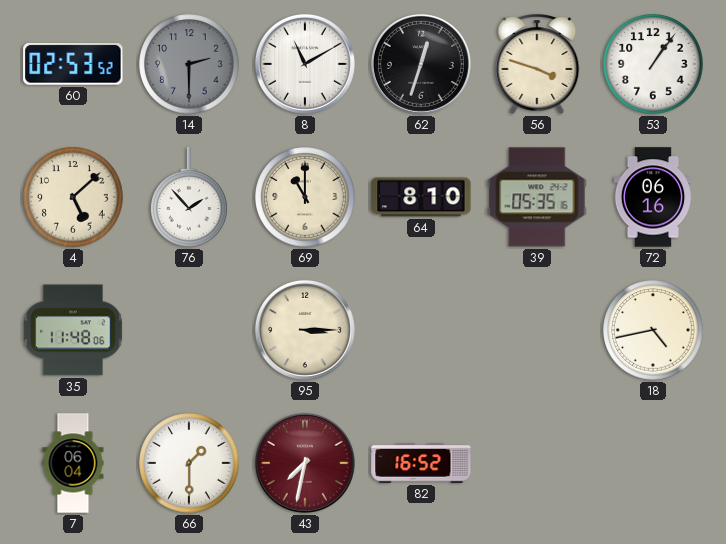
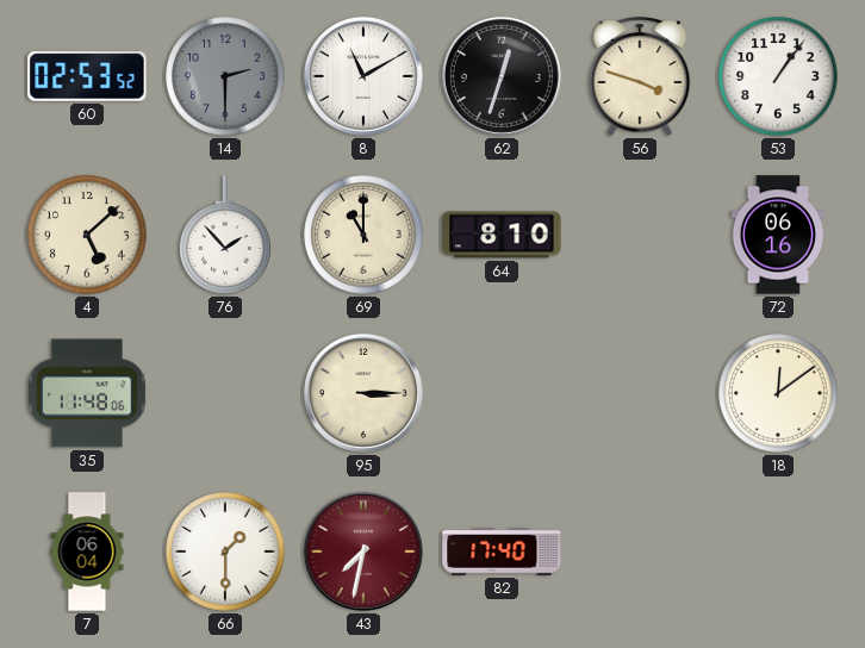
39: 05:35 -> none
18: 4:43 -> 12:09
82: 16:52 -> 17:40
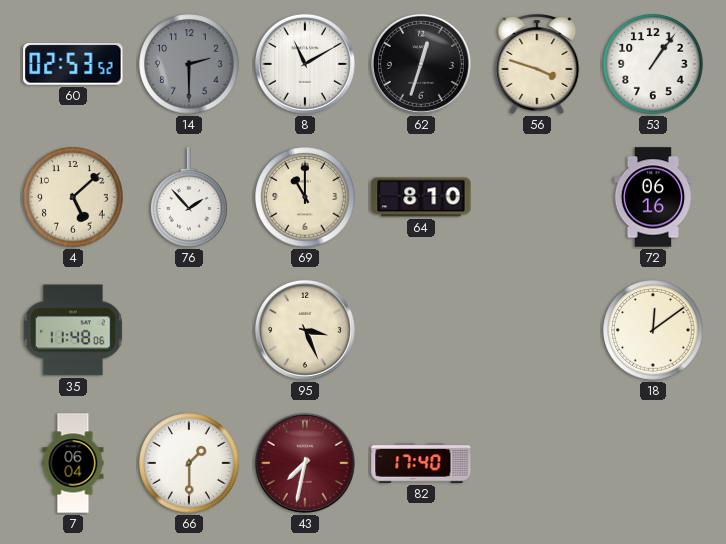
95: 3:15 -> 3:26
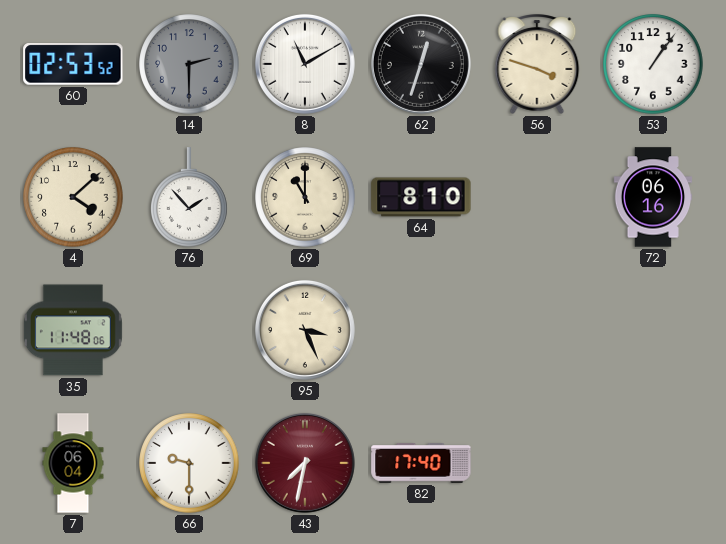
4: 5:08 -> 4:08
18: 12:09 -> none
66: 1:30 -> 9:30
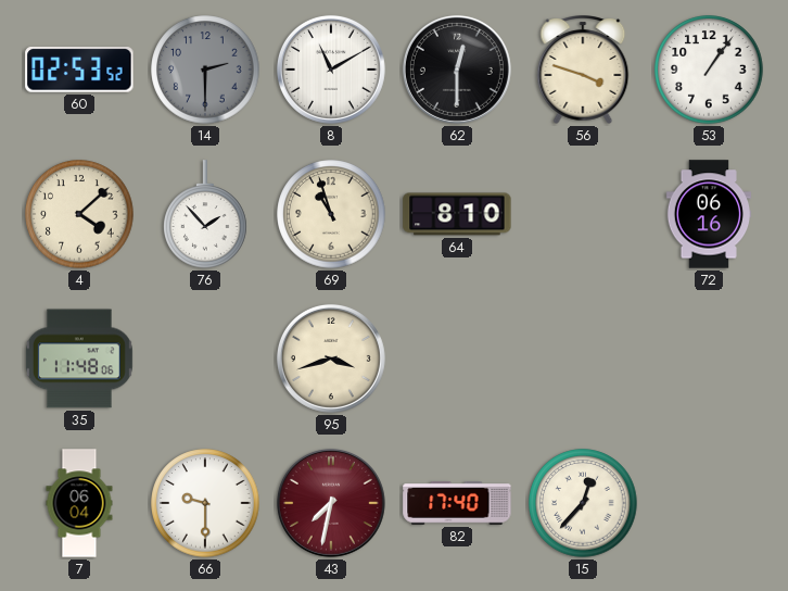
62: 12:33 -> 12:30
69: 11:00 -> 10:57
95: 3:26 -> 3:42
15: none -> 12:37
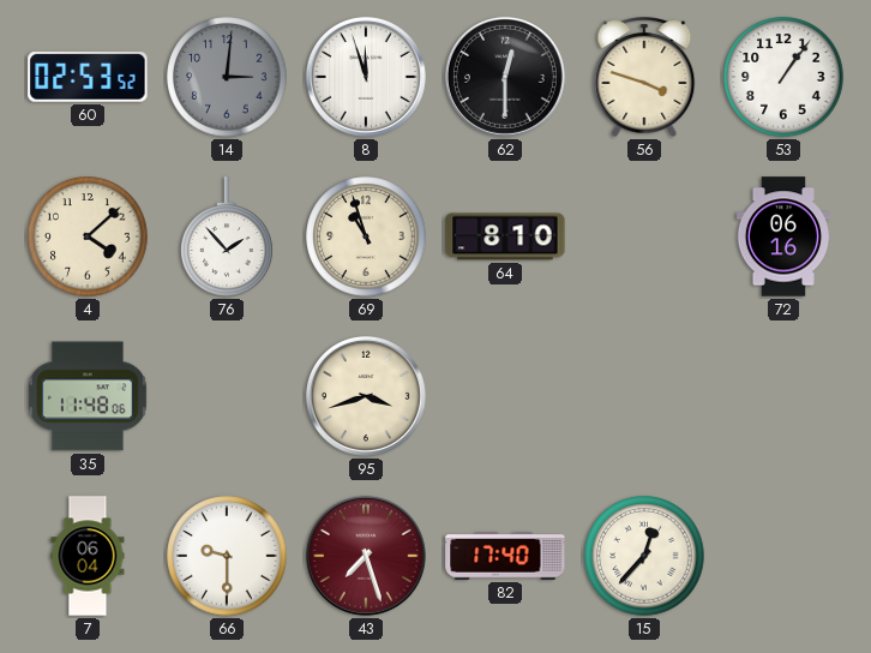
14: 2:30 -> 3:01
8: 11:10 -> 11:57
43: 7:32 -> 7:27
